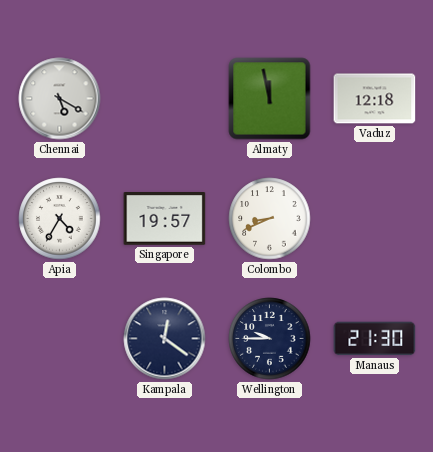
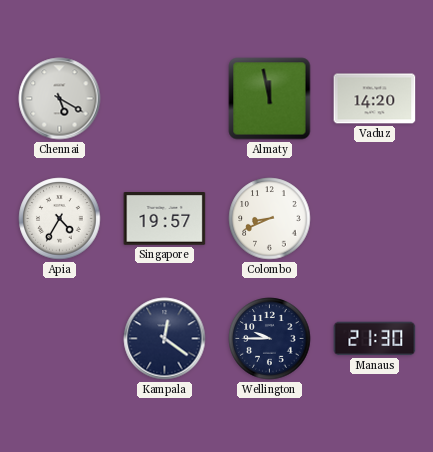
Vaduz: 12:18 -> 14:20
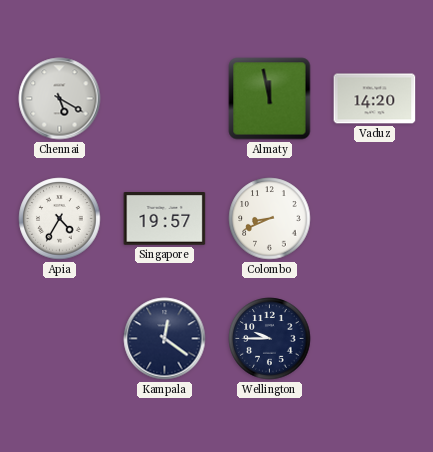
Manaus: 21:30 -> none
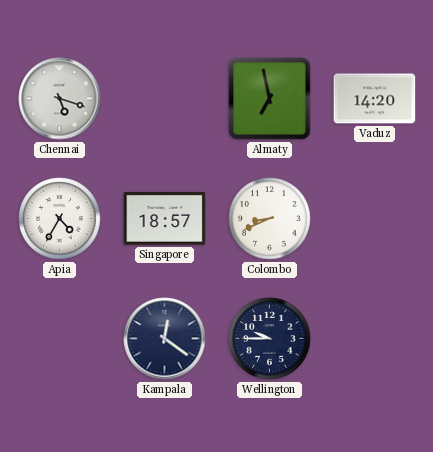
Chennai: 5:20 -> 5:18
Almaty: 11:58 -> 6:58
Singapore: 19:57 -> 18:57
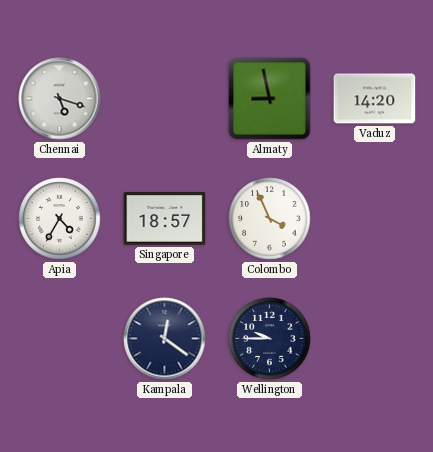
Almaty: 6:58 -> 8:58
Colombo: 8:41 -> 3:56
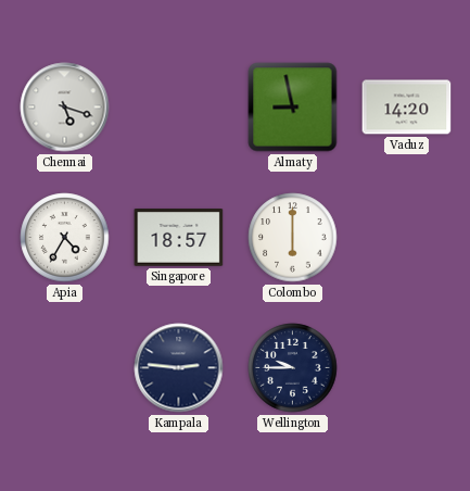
Colombo: 3:56 -> 6:00
Kampala: 12:21 -> 2:46
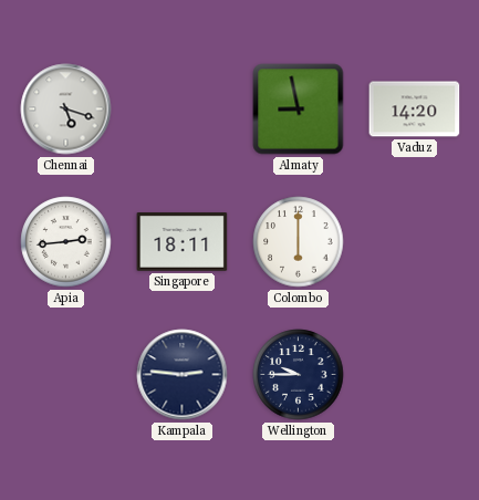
Apia: 4:35 -> 2:44
Singapore: 18:57 -> 18:11
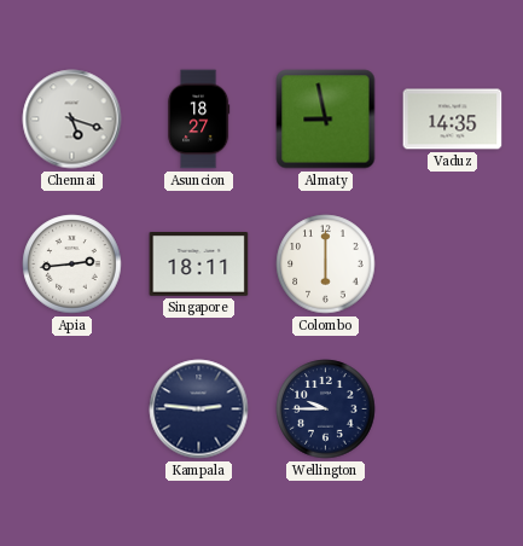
Asuncion: none -> 18:27
Vaduz: 14:20 -> 14:35
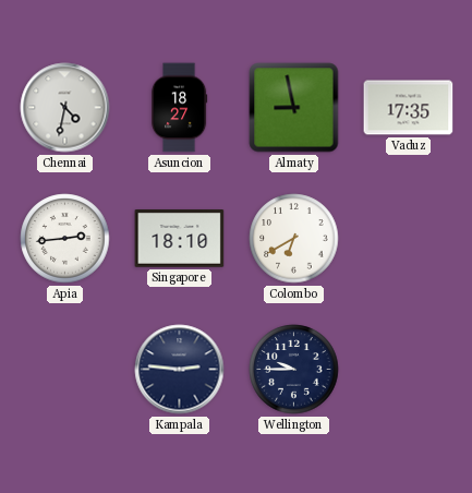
Chennai: 5:18 -> 4:32
Vaduz: 14:35 -> 17:35
Singapore: 18:11 -> 18:10
Colombo: 6:00 -> 6:40
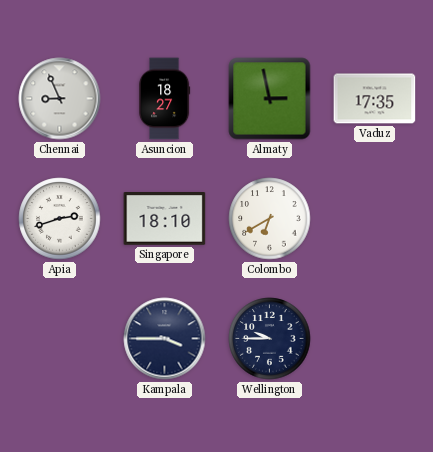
Chennai: 4:32 -> 8:56
Almaty: 8:58 -> 2:58
Apia: 2:44 -> 2:42
Kampala: 2:46 -> 3:45
